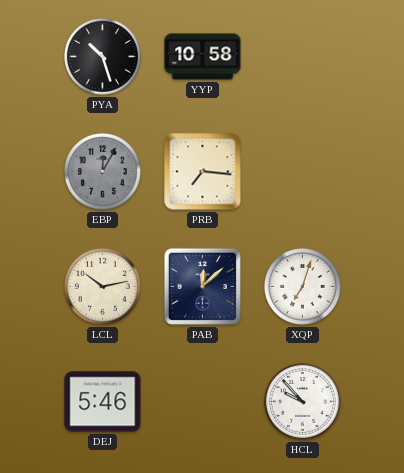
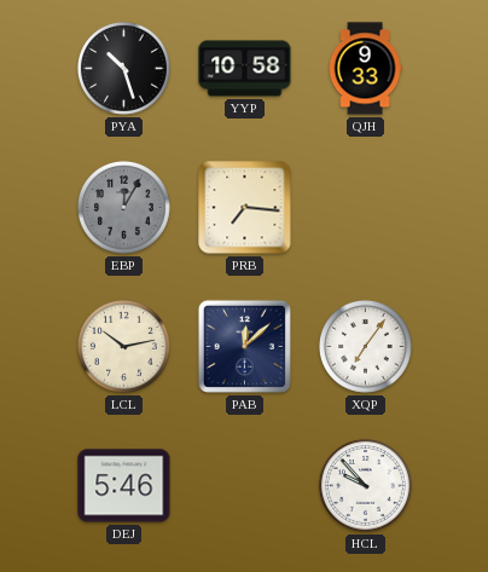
QJH: none -> 9:33
XQP: 7:03 -> 7:06
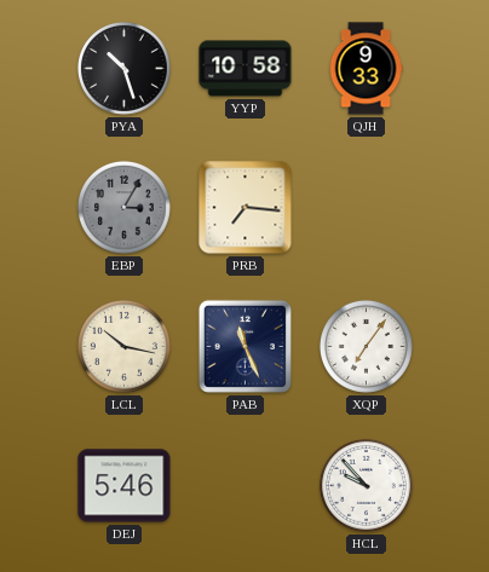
EBP: 12:05 -> 3:05
LCL: 10:13 -> 10:17
PAB: 12:08 -> 11:26
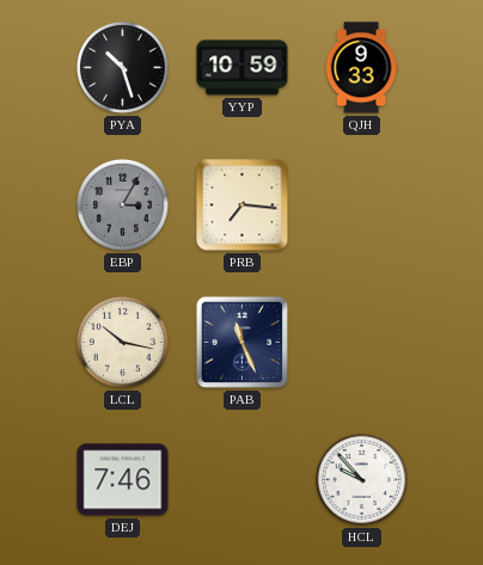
YYP: 10:58 -> 10:59
XQP: 7:06 -> none
DEJ: 5:46 -> 7:46
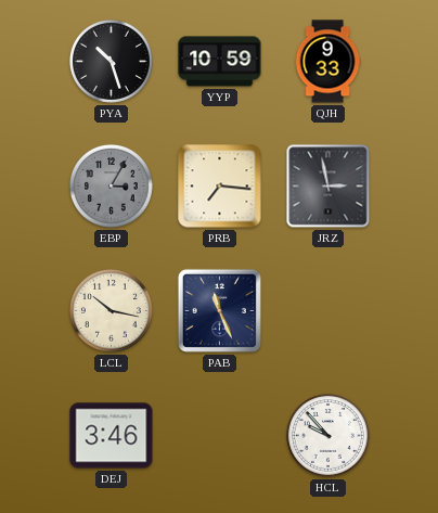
JRZ: none -> 2:58
DEJ: 7:46 -> 3:46
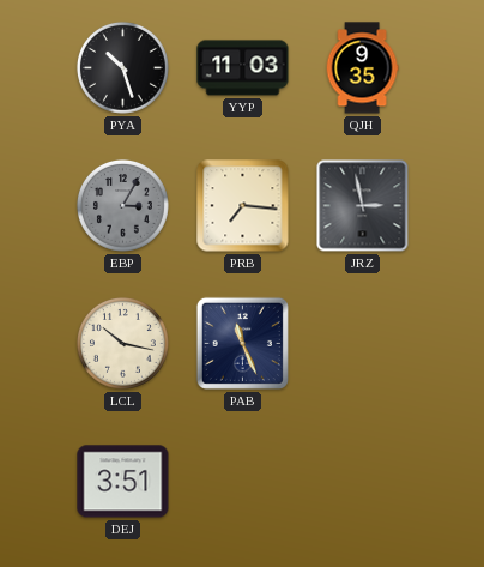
YYP: 10:59 -> 11:03
QJH: 9:33 -> 9:35
DEJ: 3:46 -> 3:51
HCL: 9:53 -> none
